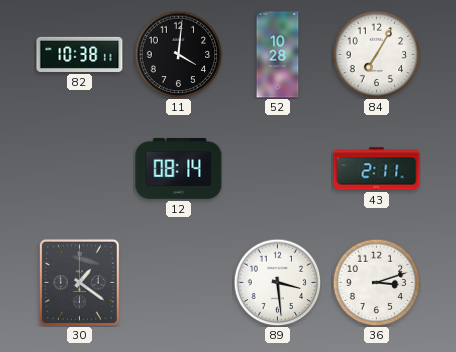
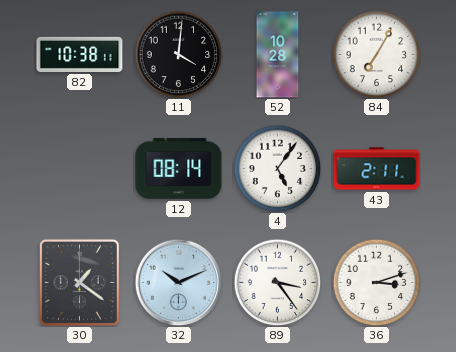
4: none -> 5:06
32: none -> 10:11
89: 3:29 -> 3:24
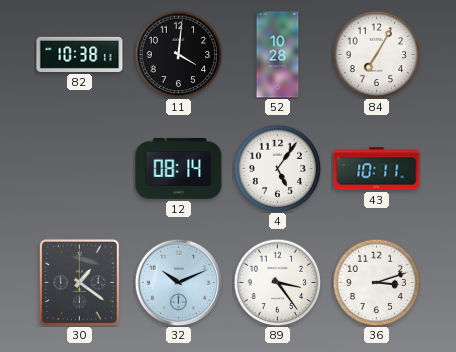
43: 2:11 -> 10:11
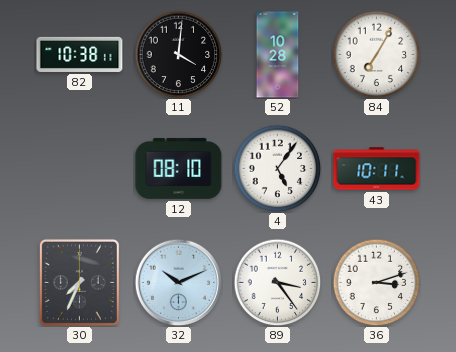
12: 08:14 -> 08:10
30: 1:21 -> 7:34
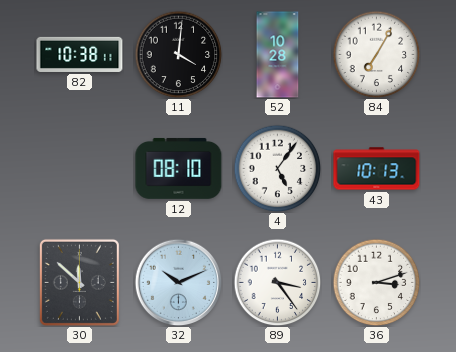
43: 10:11 -> 10:13
30: 7:34 -> 11:52
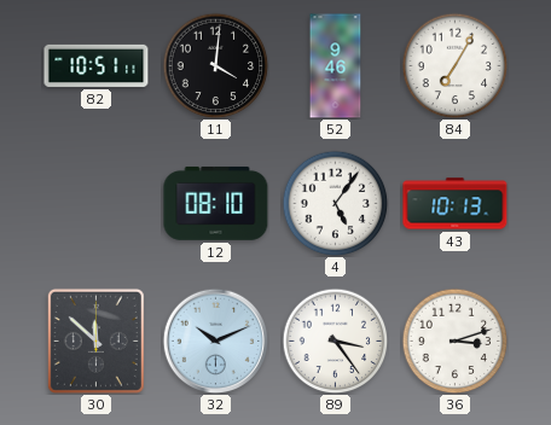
82: 10:38 -> 10:51
52: 10:28 -> 9:46
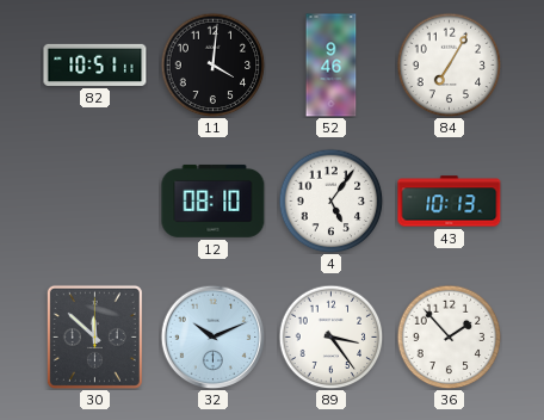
36: 3:12 -> 1:53
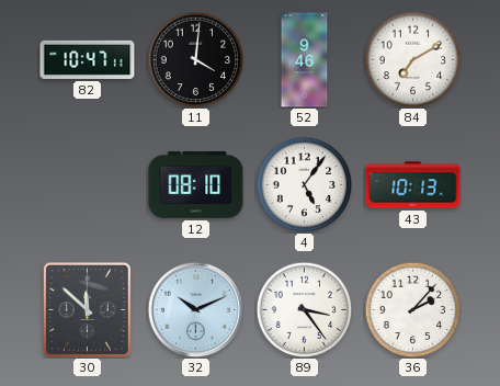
82: 10:51 -> 10:47
84: 7:05 -> 7:10
36: 1:53 -> 2:07
